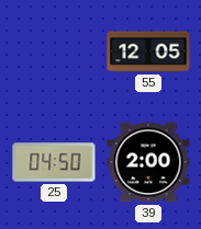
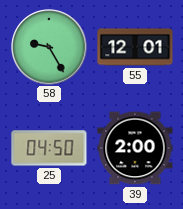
58: none -> 9:25
55: 12:05 -> 12:01
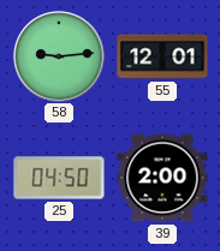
58: 9:25 -> 9:14
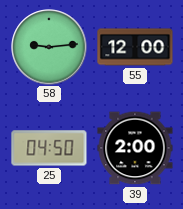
55: 12:01 -> 12:00
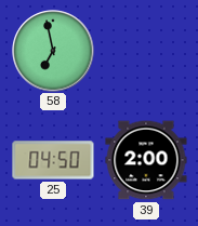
58: 9:14 -> 6:58
55: 12:00 -> none
